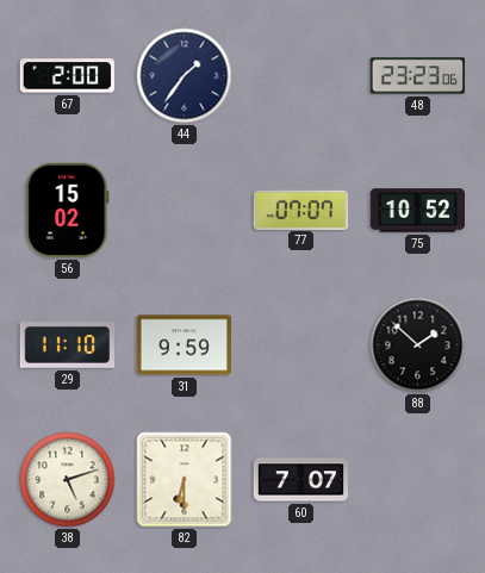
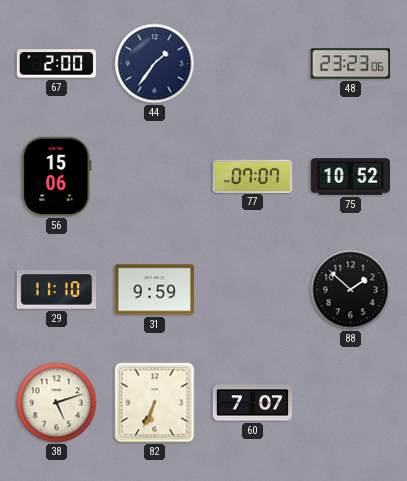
56: 15:02 -> 15:06
82: 6:30 -> 6:34
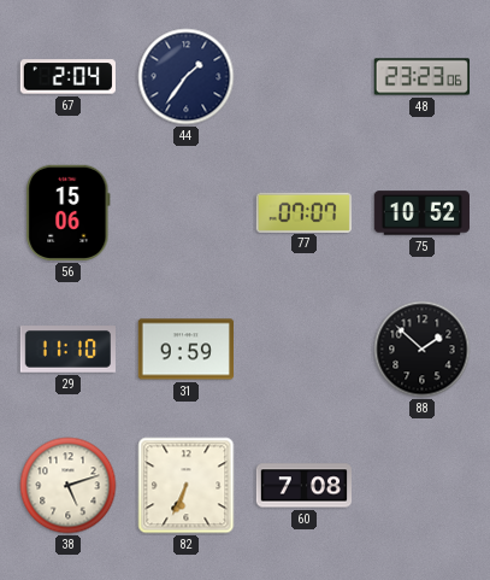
67: 2:00 -> 2:04
60: 7:07 -> 7:08
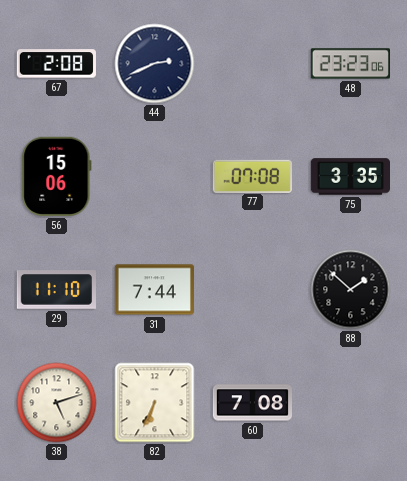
67: 2:04 -> 2:08
44: 1:36 -> 2:41
77: 07:07 -> 07:08
75: 10:52 -> 3:35
31: 9:59 -> 7:44
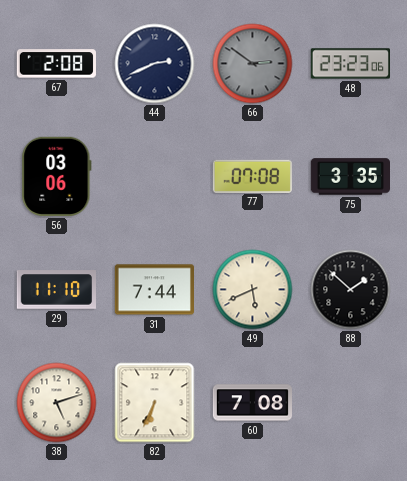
66: none -> 2:51
56: 15:06 -> 03:06
49: none -> 5:41
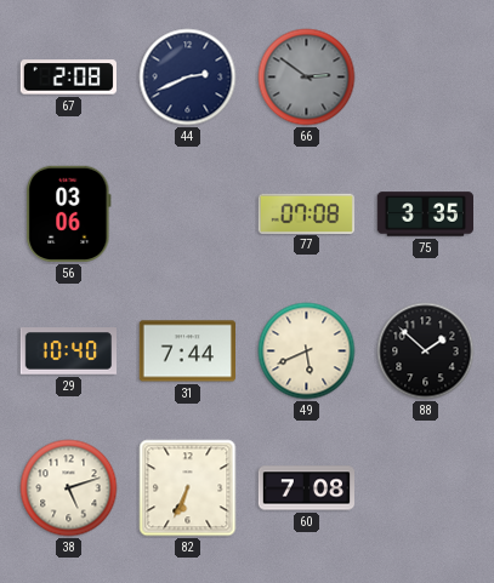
48: 23:23 -> none
29: 11:10 -> 10:40
